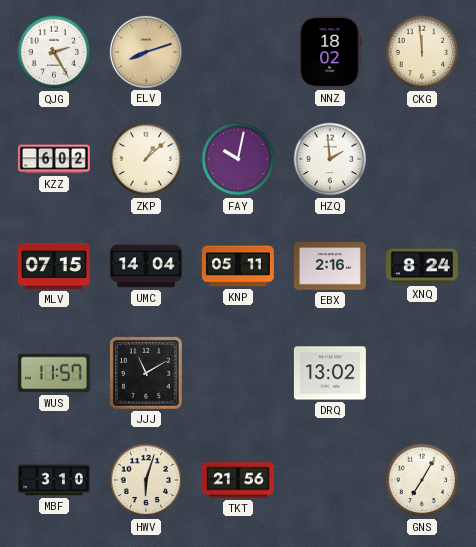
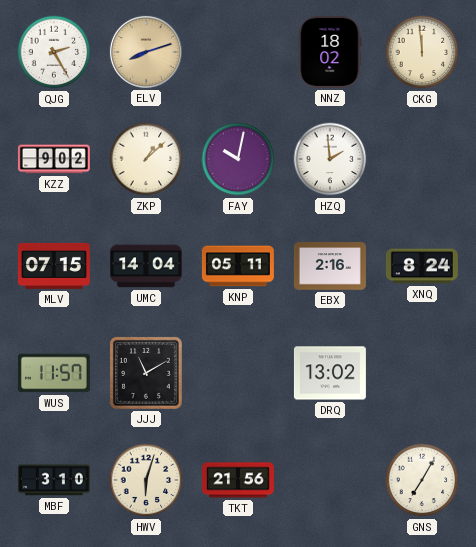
KZZ: 6:02 -> 9:02
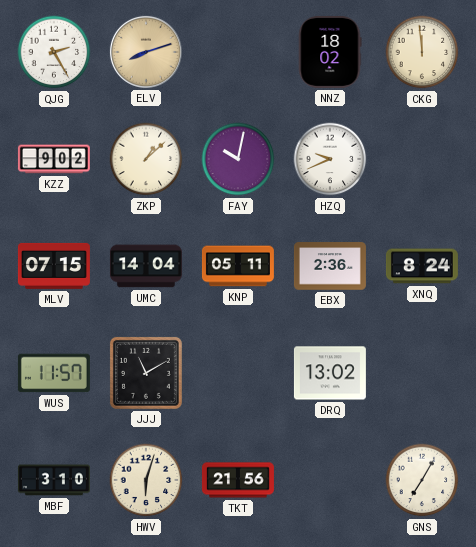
HZQ: 1:59 -> 9:41
EBX: 2:16 -> 2:36
